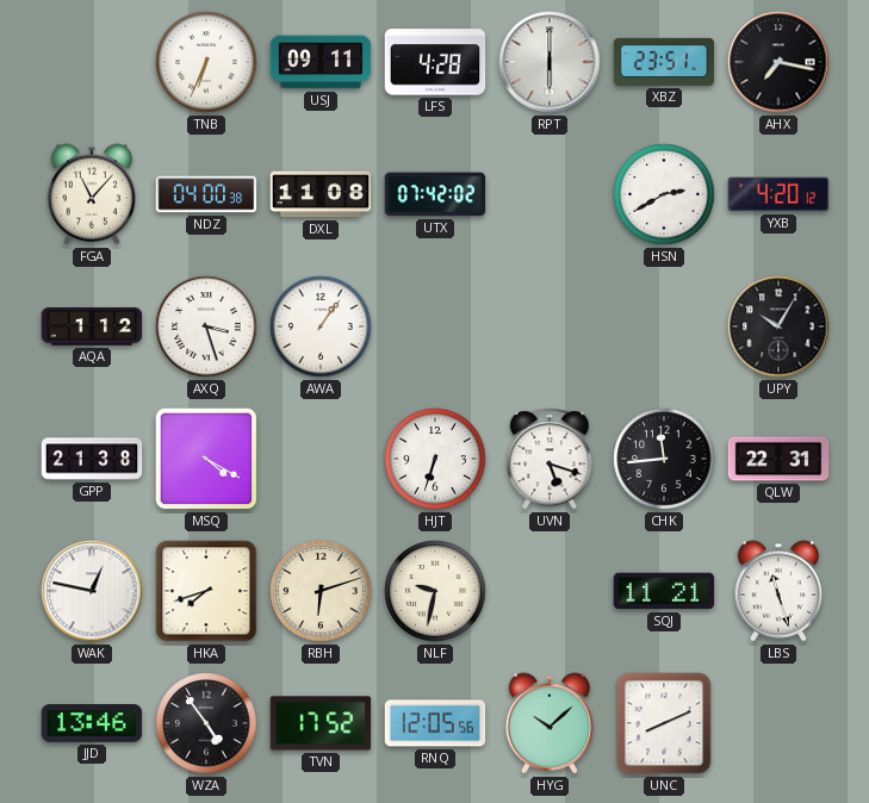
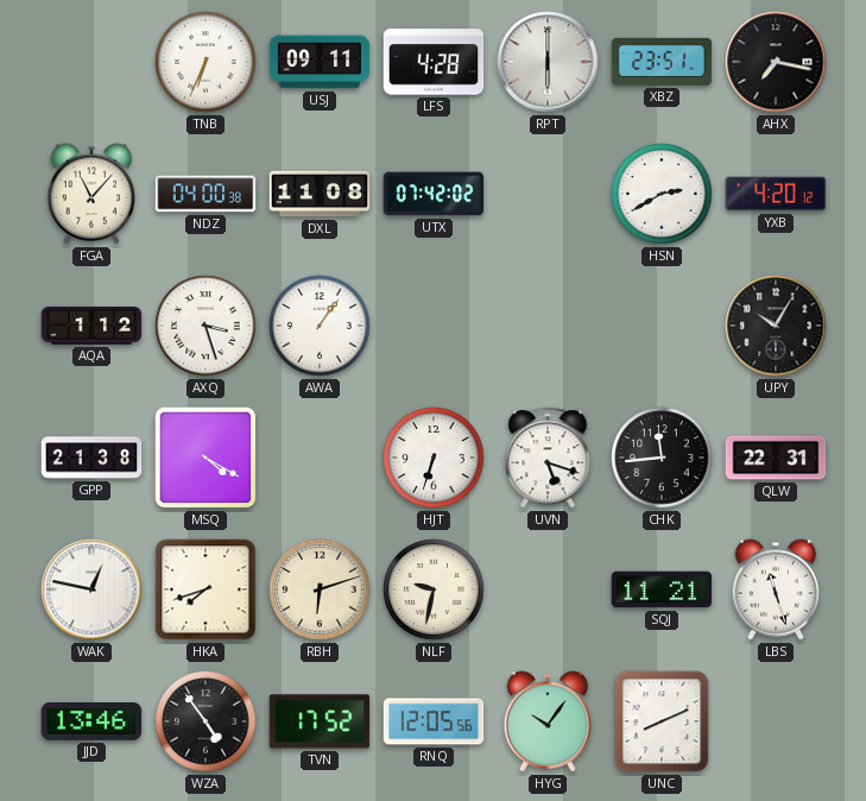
HYG: 10:08 -> 10:06
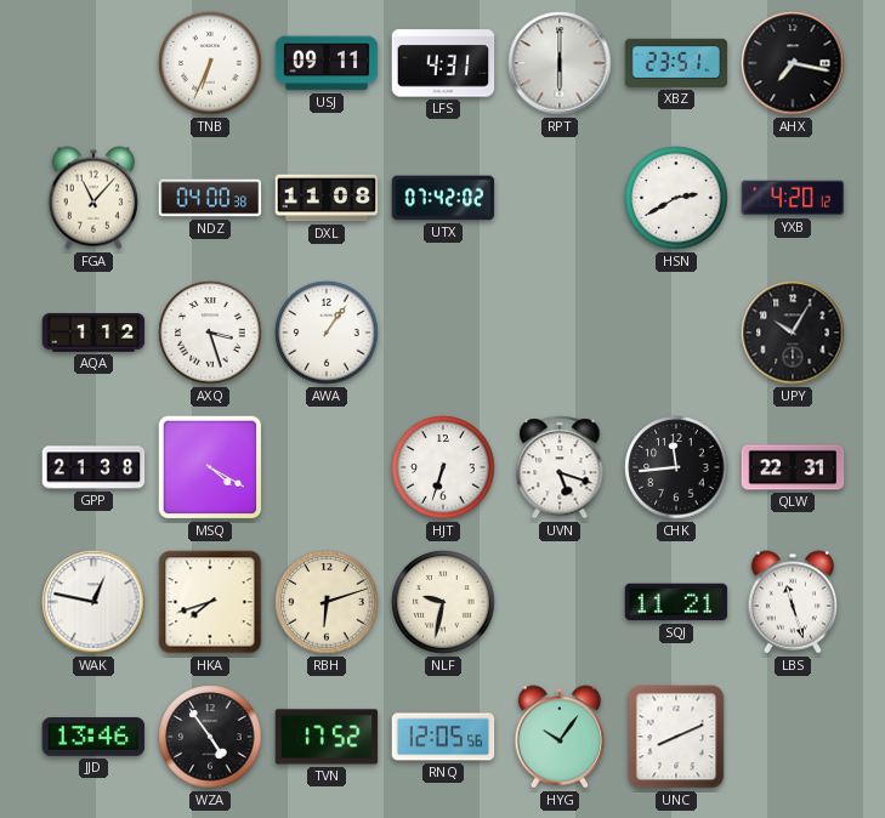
LFS: 4:28 -> 4:31
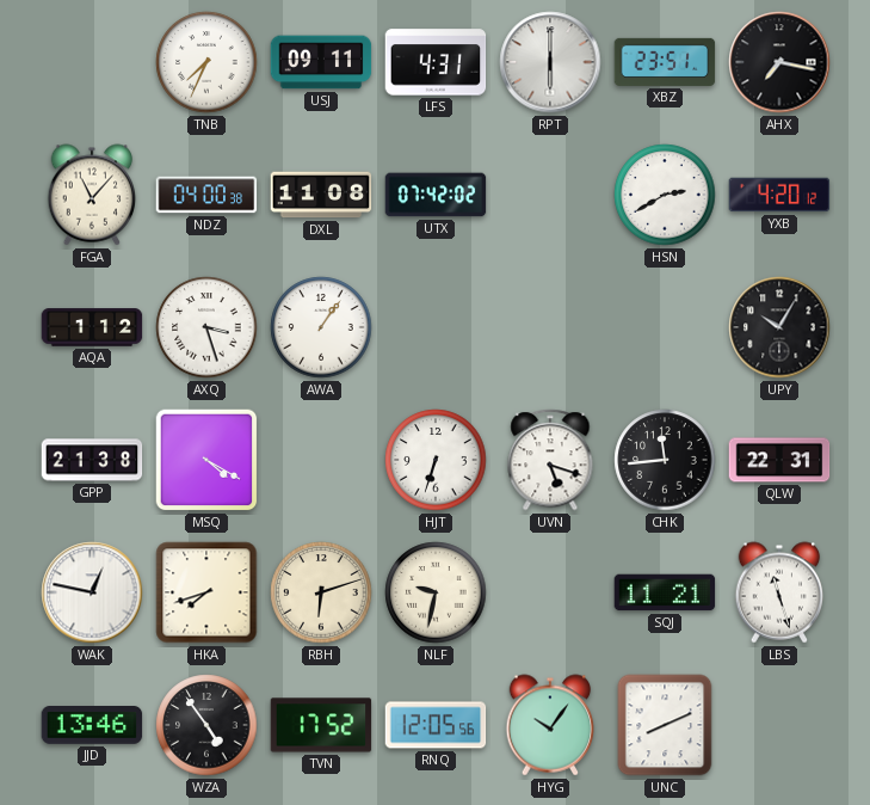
TNB: 6:34 -> 7:34
